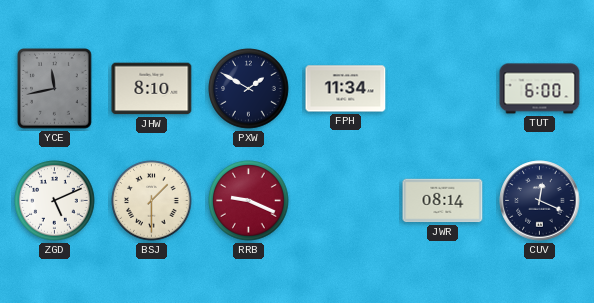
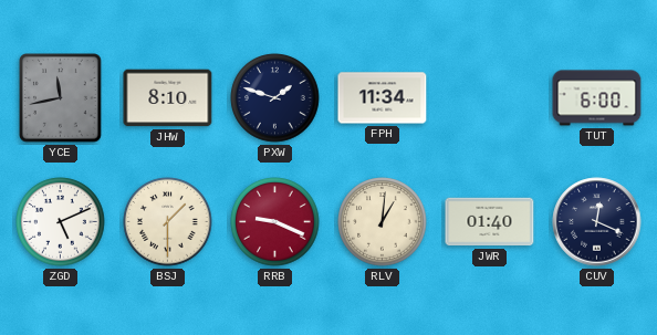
PXW: 1:50 -> 1:48
RLV: none -> 1:01
JWR: 08:14 -> 01:40
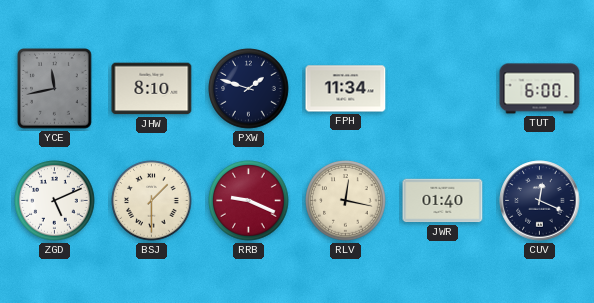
RLV: 1:01 -> 12:17
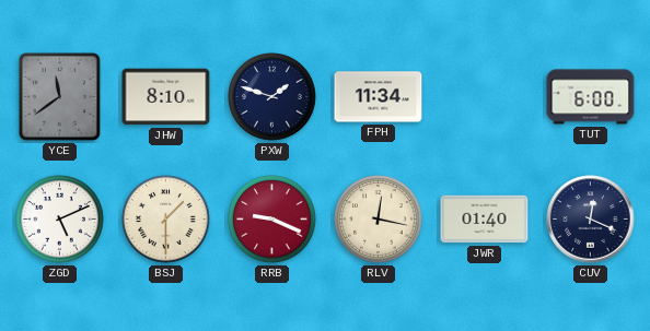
YCE: 11:43 -> 11:39
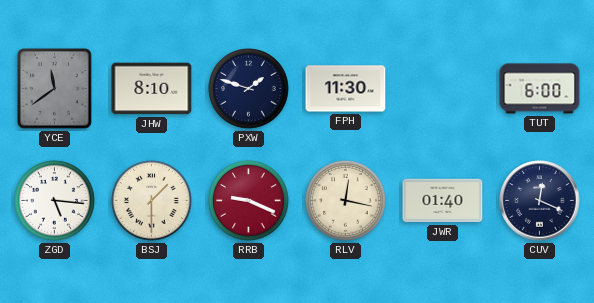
FPH: 11:34 -> 11:30
ZGD: 5:11 -> 5:16
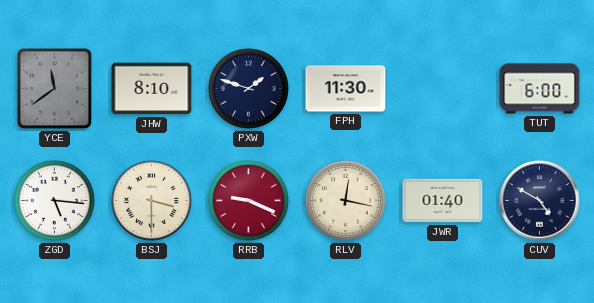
BSJ: 1:30 -> 3:30
CUV: 12:19 -> 4:50
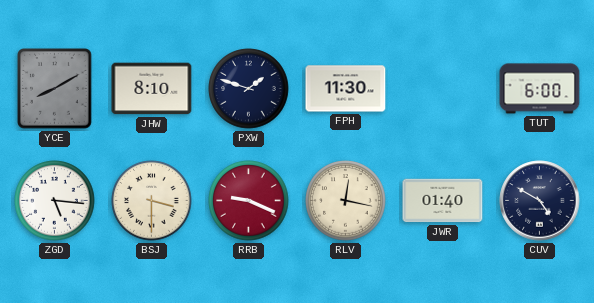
YCE: 11:39 -> 8:10
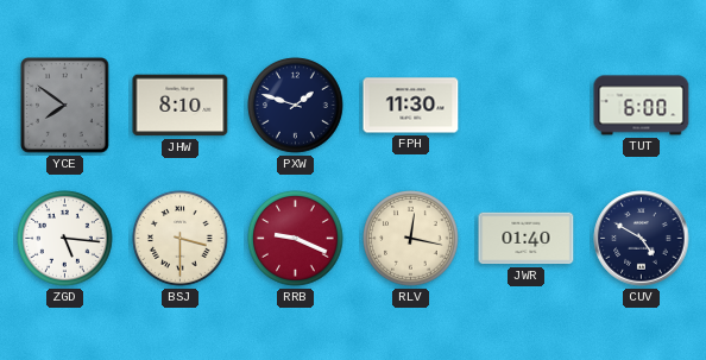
YCE: 8:10 -> 7:51
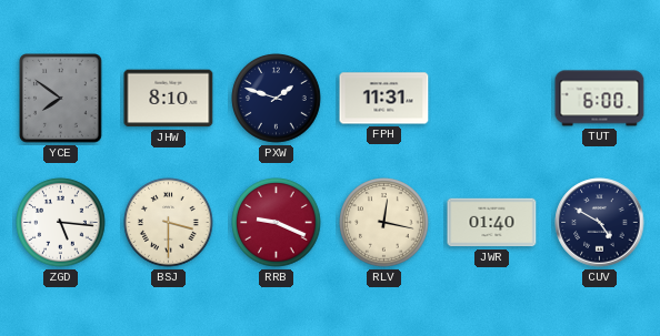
FPH: 11:30 -> 11:31
